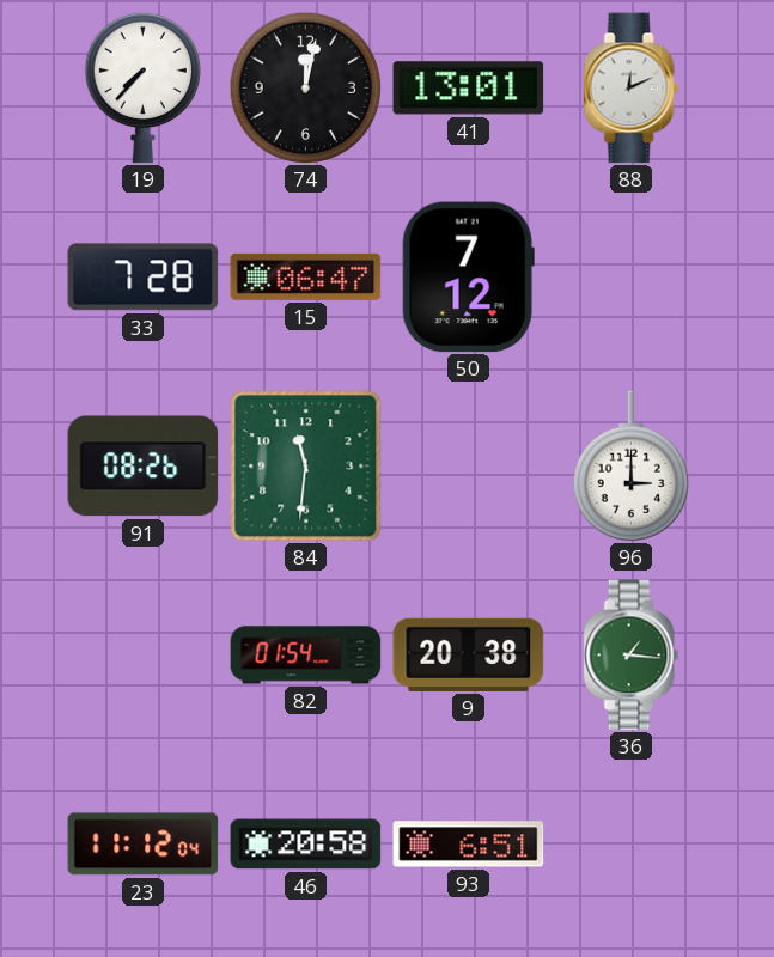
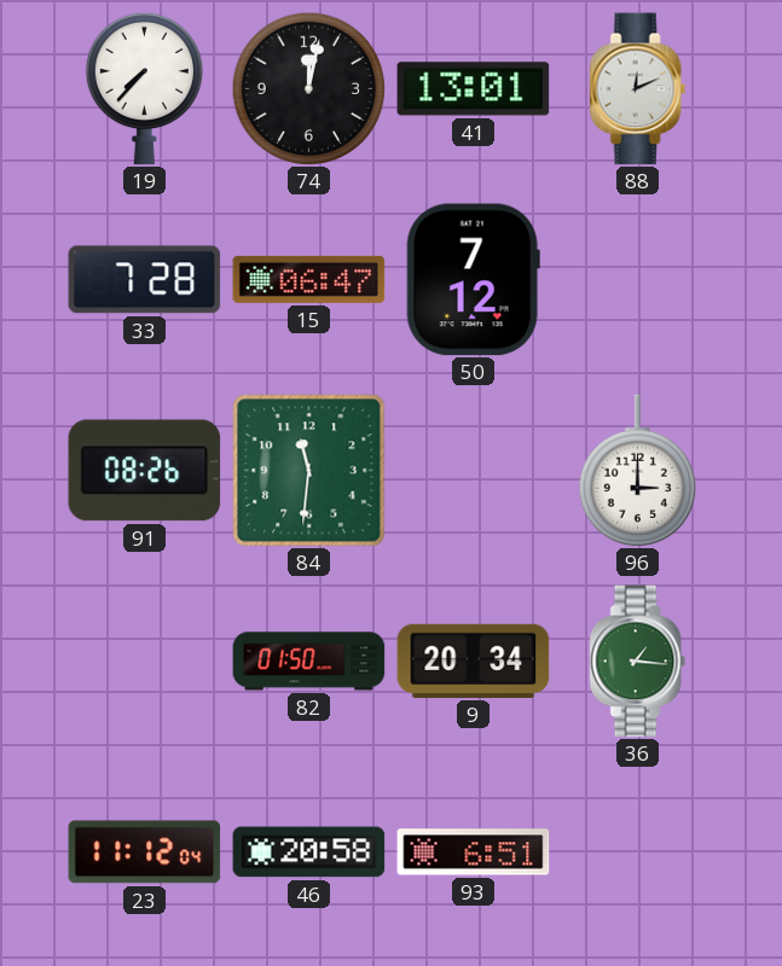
82: 01:54 -> 01:50
9: 20:38 -> 20:34
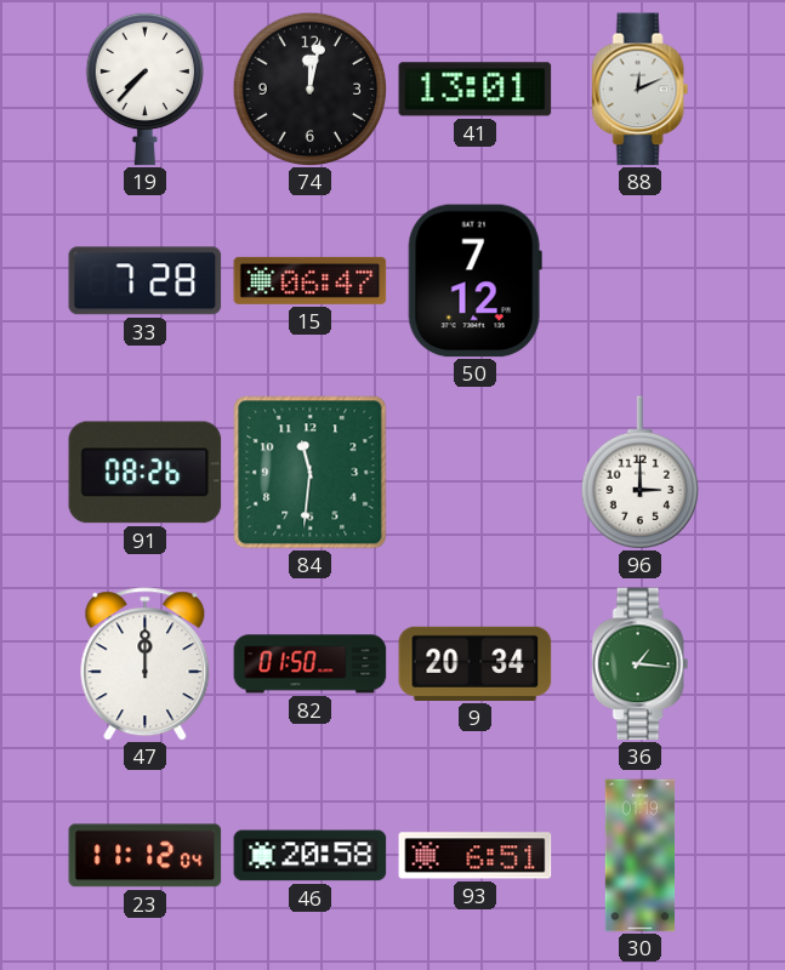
47: none -> 12:00
30: none -> 01:19
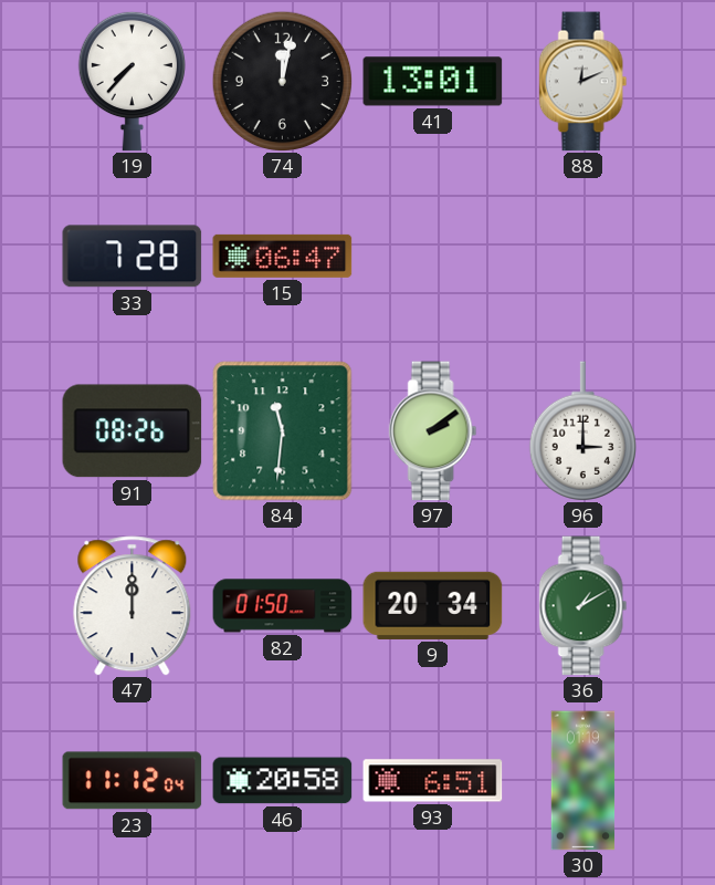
50: 7:12 -> none
97: none -> 2:09
36: 1:16 -> 1:10
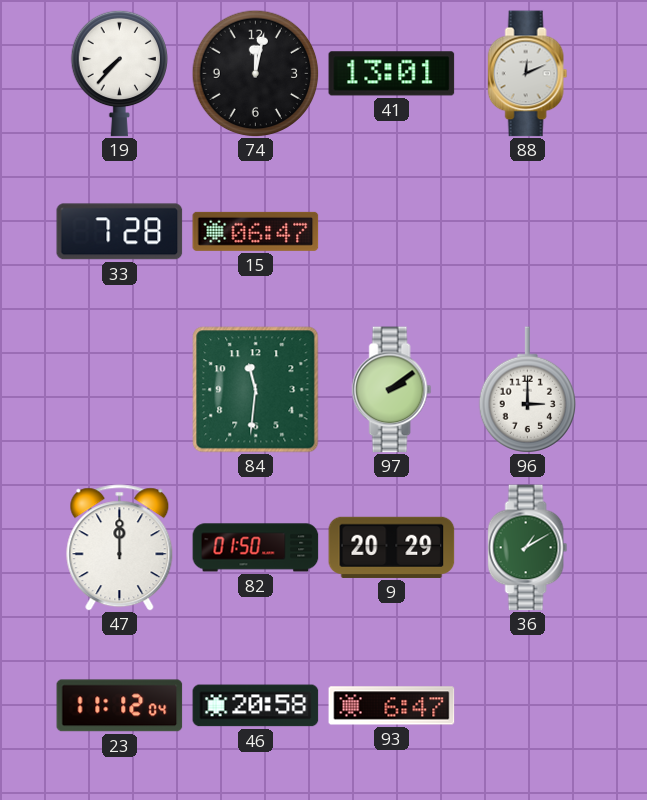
91: 08:26 -> none
9: 20:34 -> 20:29
93: 6:51 -> 6:47
30: 01:19 -> none
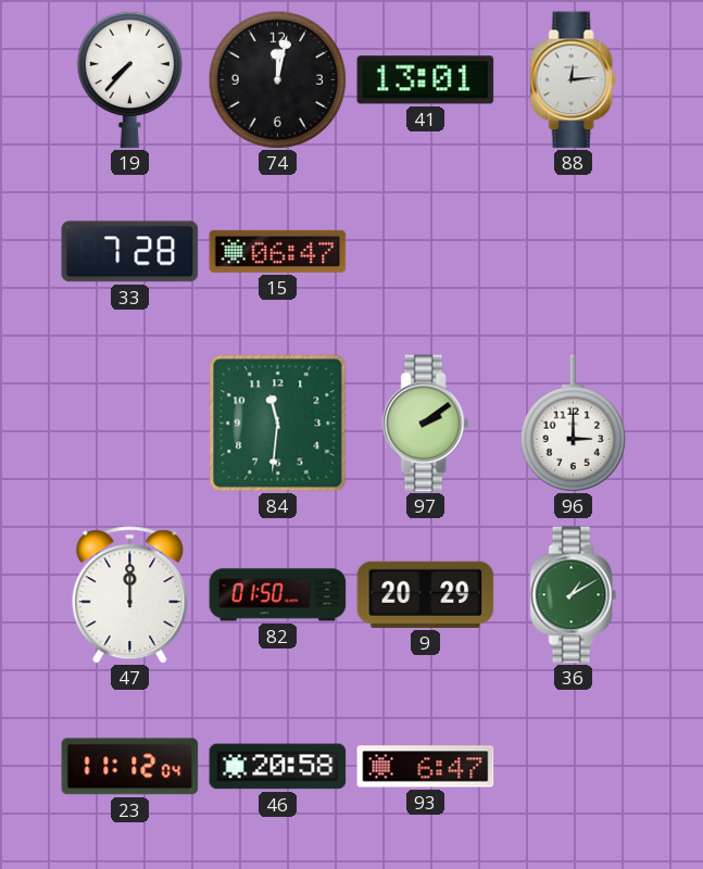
88: 12:11 -> 12:14
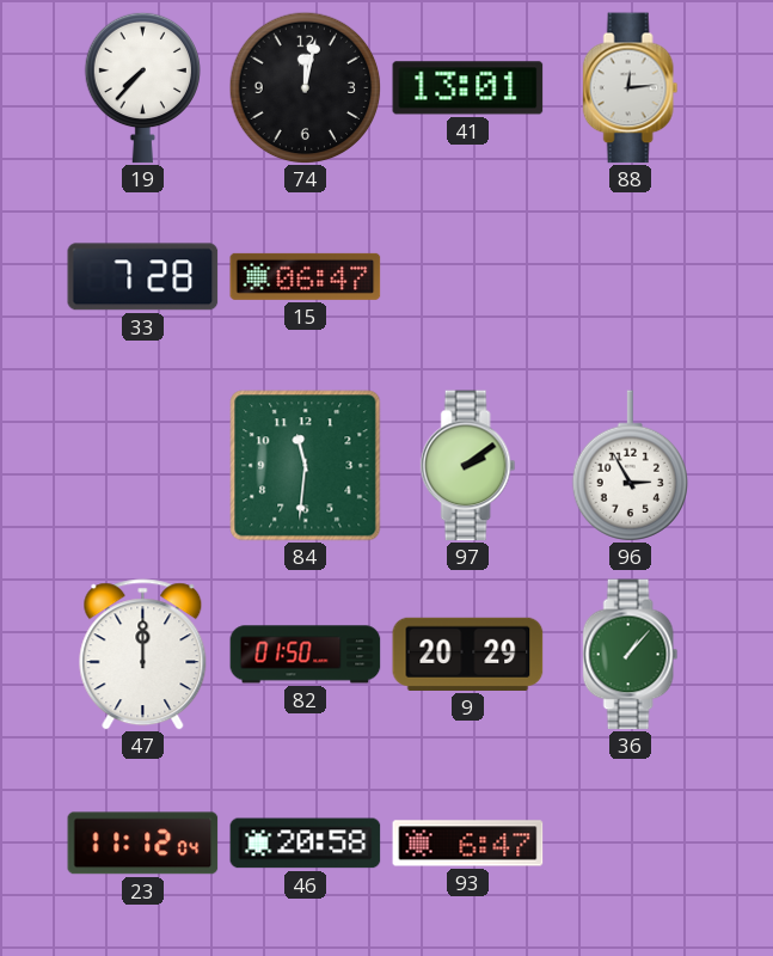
96: 3:00 -> 2:55
36: 1:10 -> 1:07
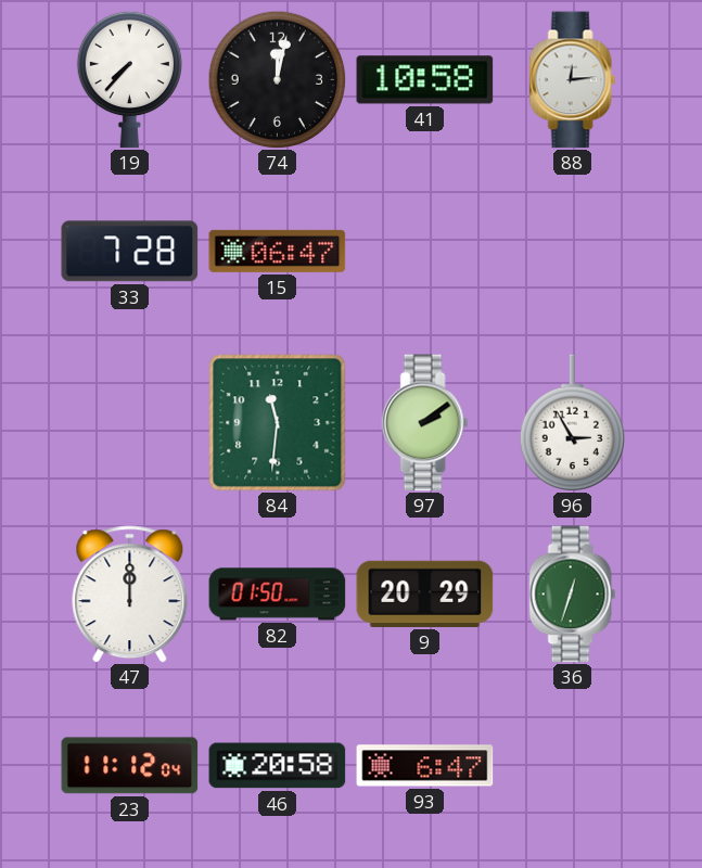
41: 13:01 -> 10:58
36: 1:07 -> 12:33
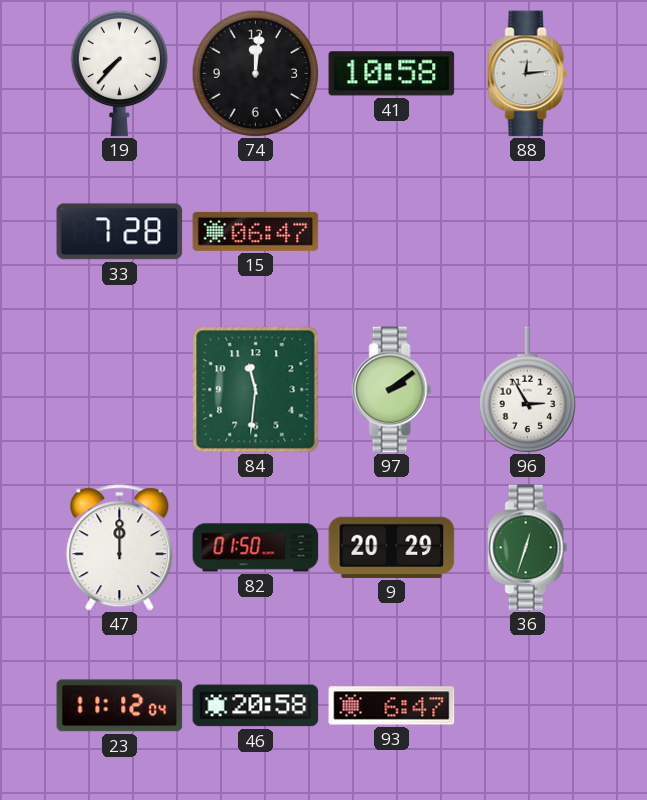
74: 12:02 -> 12:01
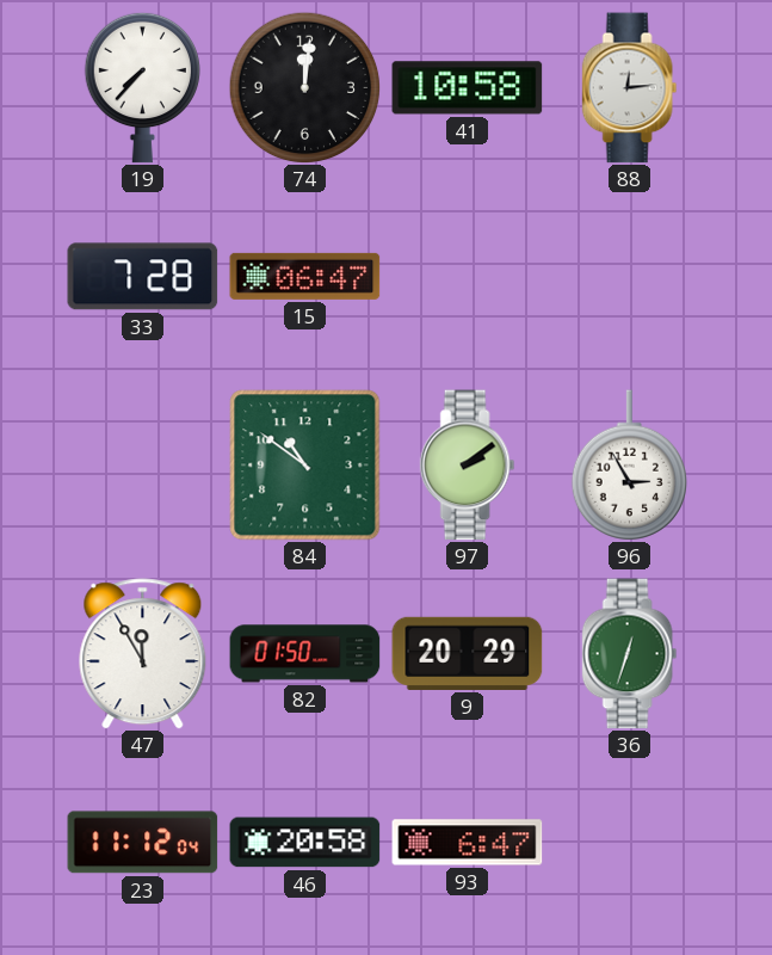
84: 11:31 -> 10:51
47: 12:00 -> 11:55
